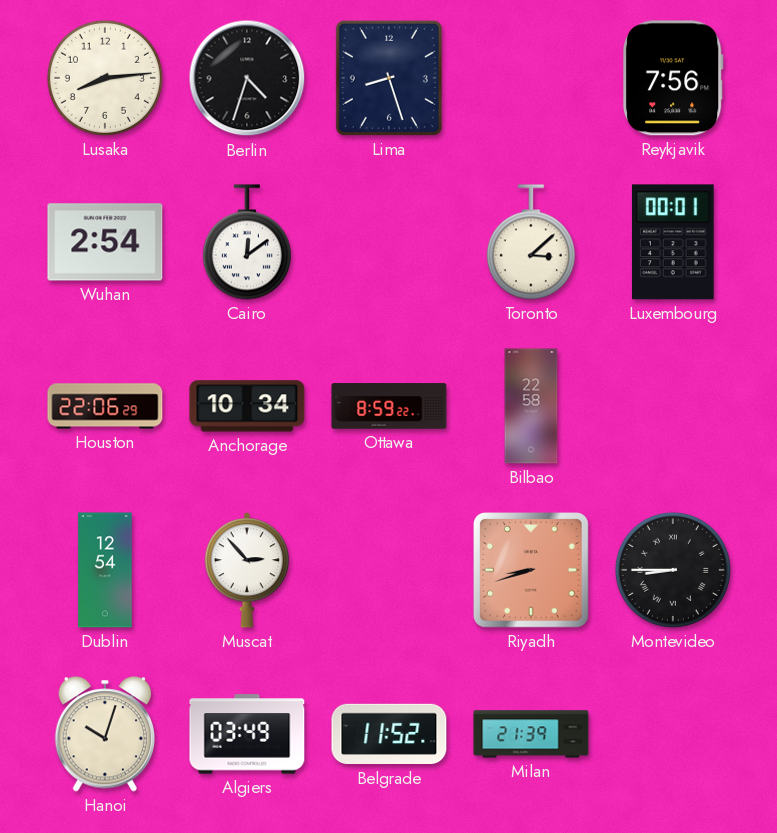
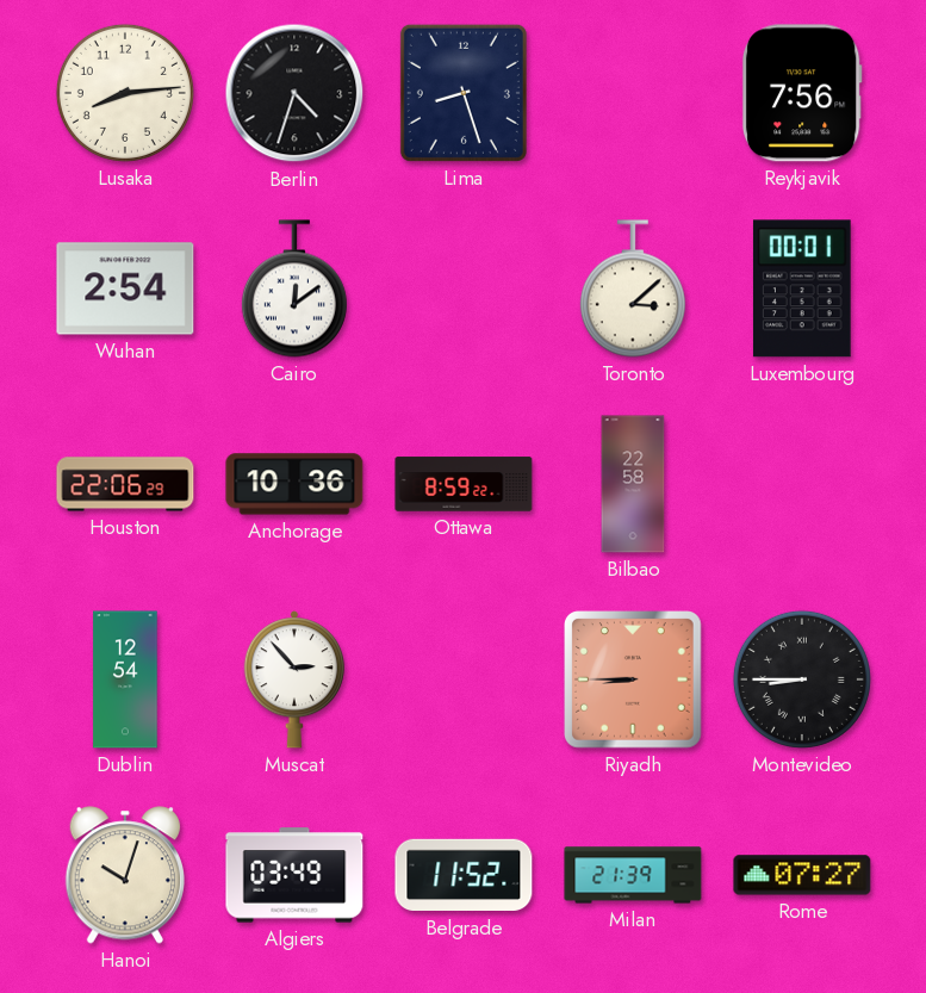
Anchorage: 10:34 -> 10:36
Riyadh: 8:42 -> 8:45
Rome: none -> 07:27
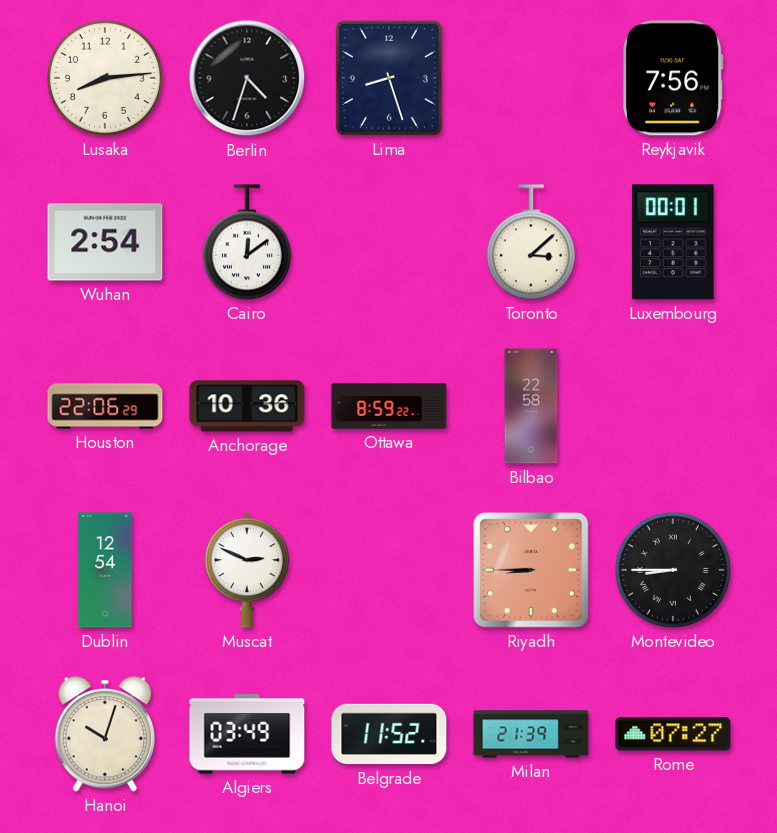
Muscat: 2:53 -> 2:49
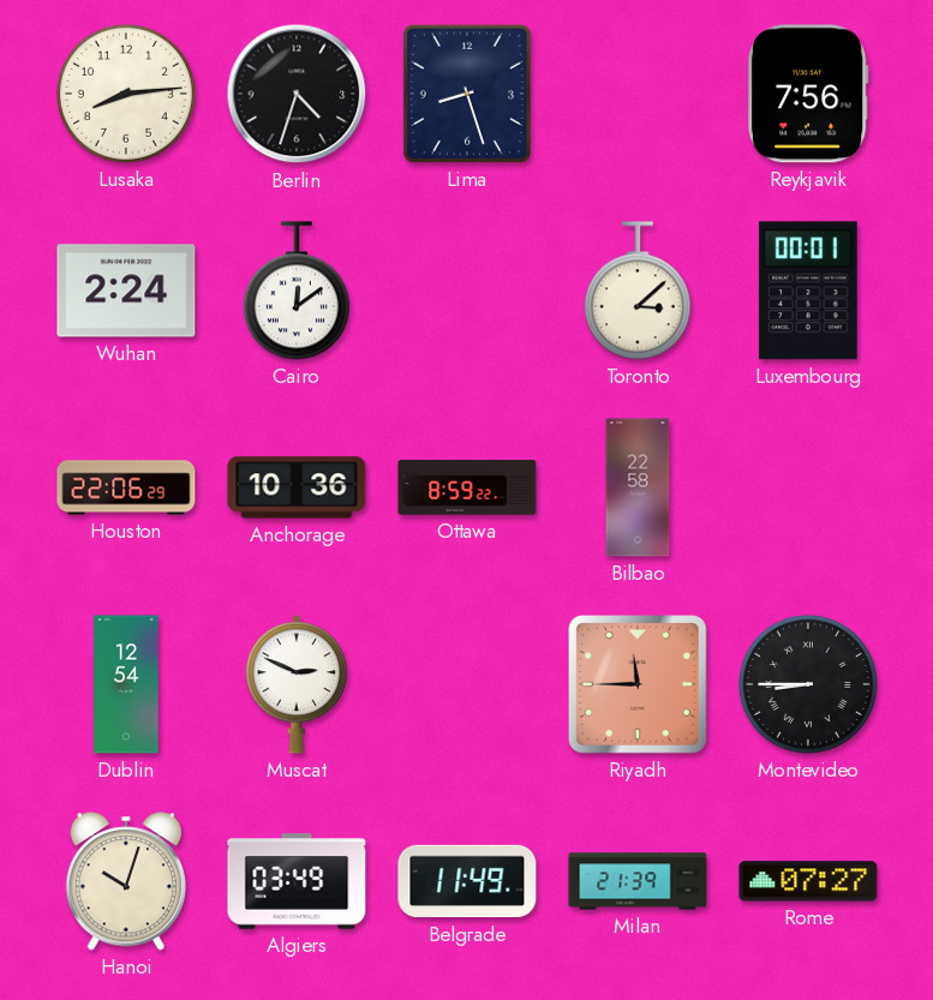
Wuhan: 2:54 -> 2:24
Riyadh: 8:45 -> 11:45
Belgrade: 11:52 -> 11:49
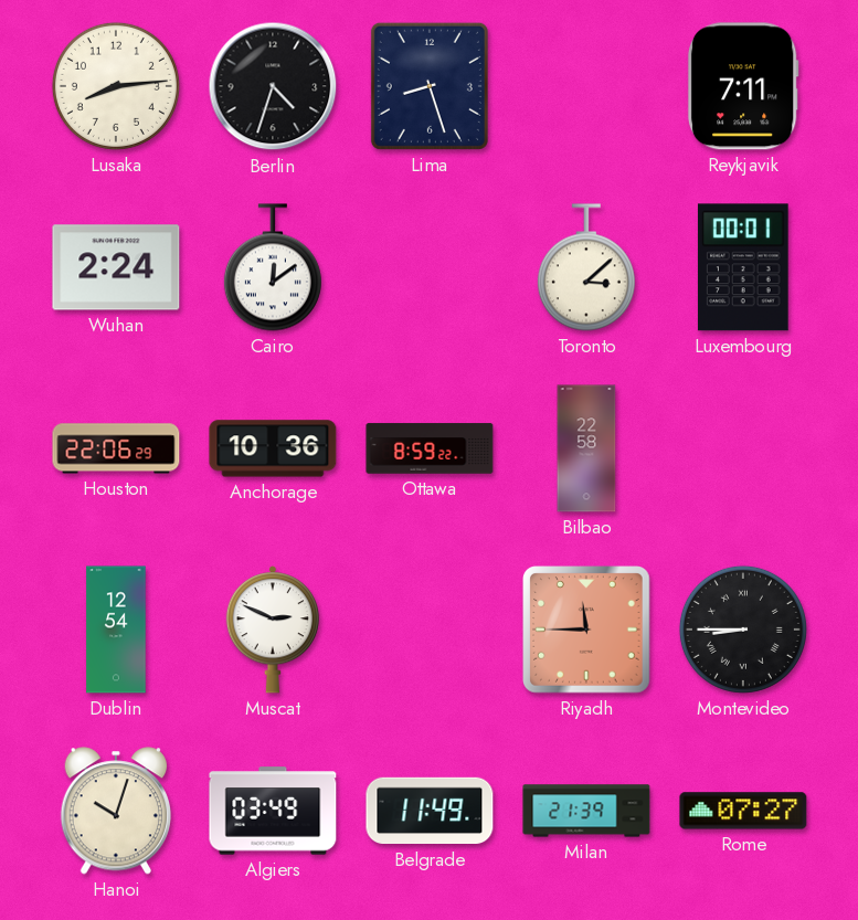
Reykjavik: 7:56 -> 7:11
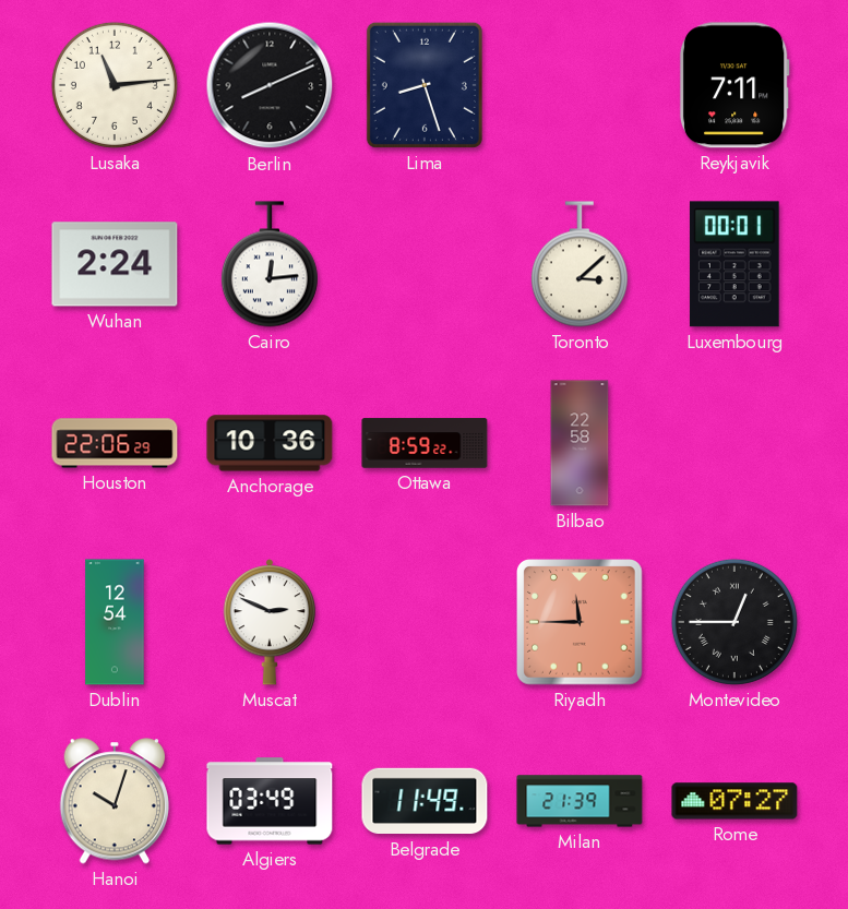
Lusaka: 8:14 -> 11:14
Berlin: 4:33 -> 8:11
Cairo: 12:09 -> 12:14
Montevideo: 8:45 -> 12:45
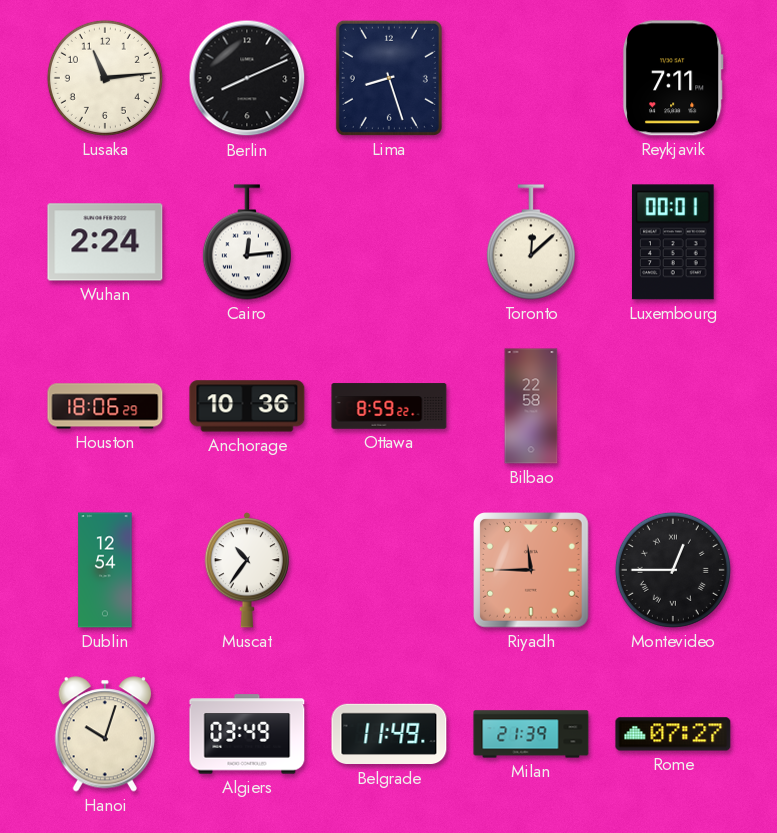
Toronto: 3:08 -> 12:08
Houston: 22:06 -> 18:06
Muscat: 2:49 -> 10:36
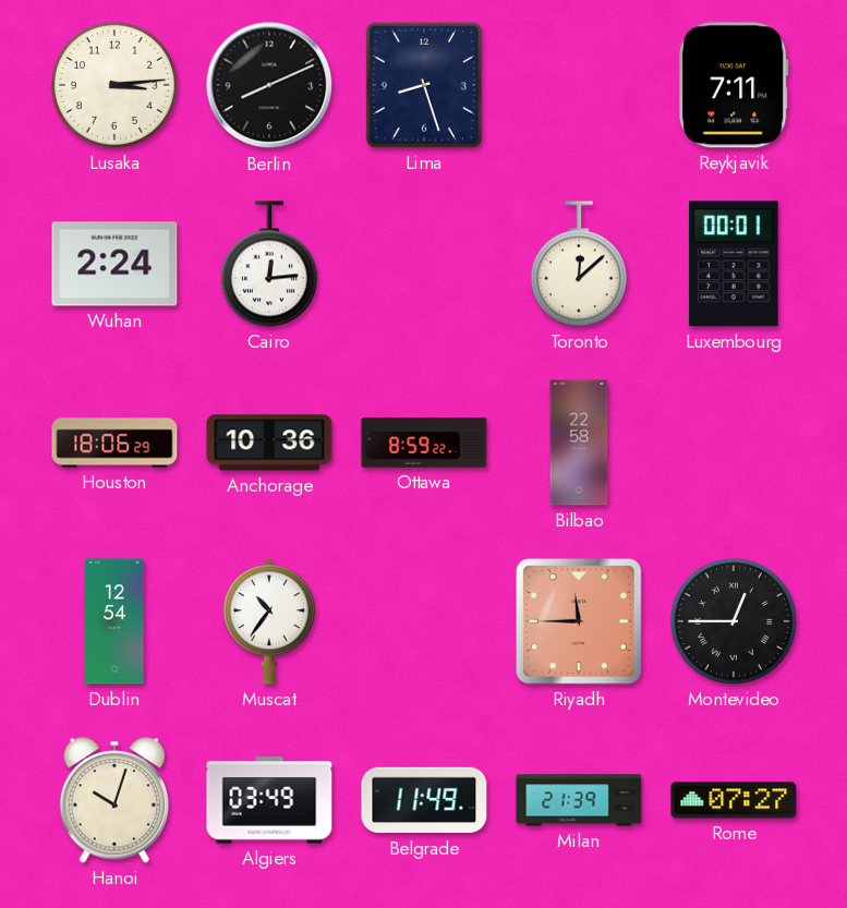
Lusaka: 11:14 -> 3:14
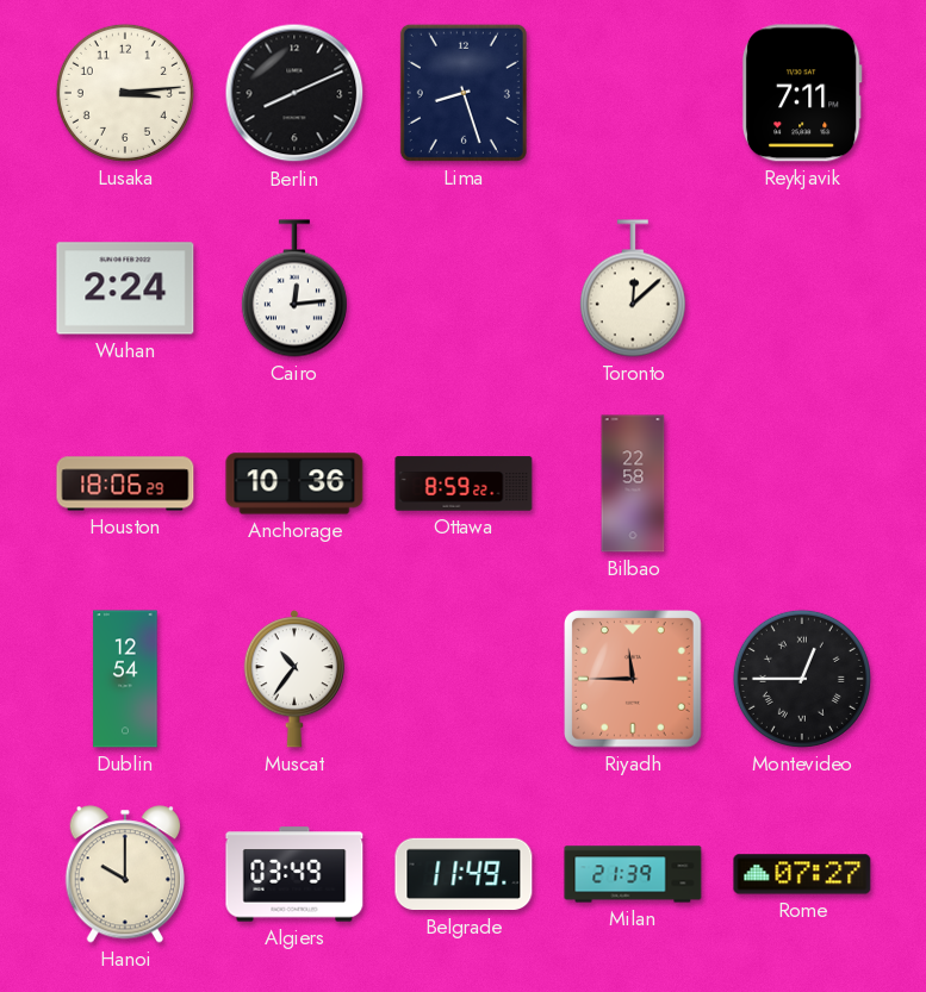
Luxembourg: 00:01 -> none
Hanoi: 10:03 -> 10:00
